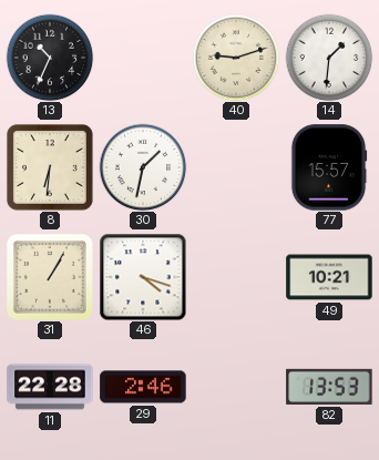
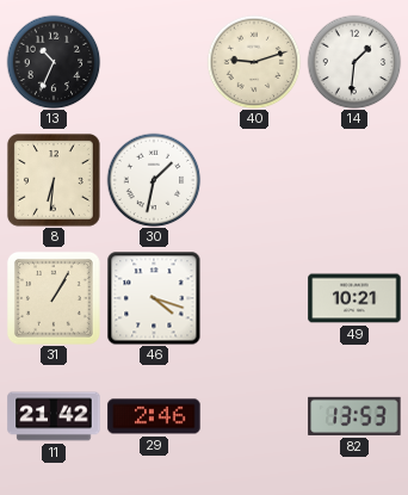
77: 15:57 -> none
11: 22:28 -> 21:42
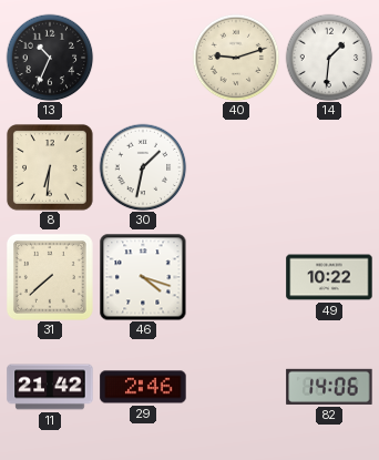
31: 1:05 -> 7:38
49: 10:21 -> 10:22
82: 13:53 -> 14:06
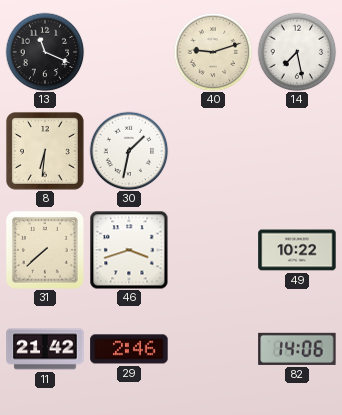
13: 10:34 -> 11:19
14: 1:31 -> 7:28
46: 4:18 -> 3:42
